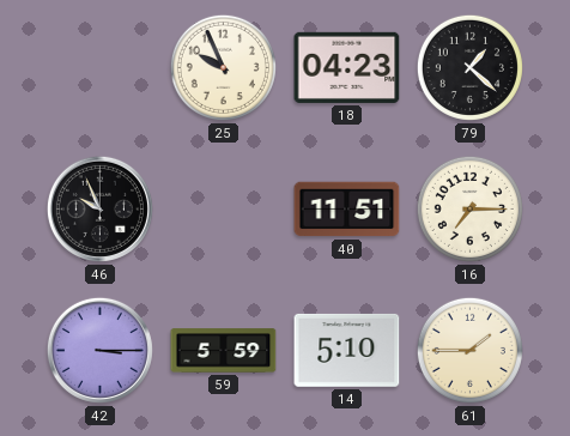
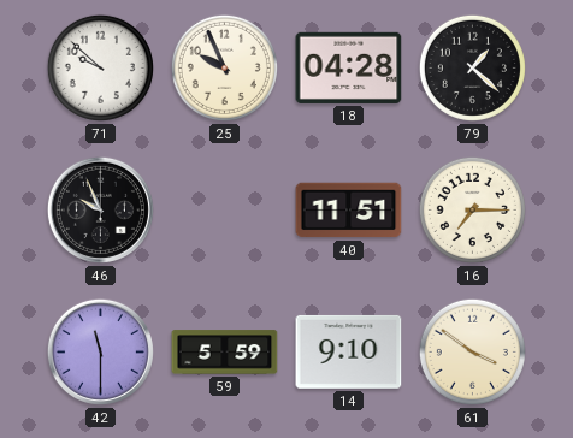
71: none -> 9:52
18: 04:23 -> 04:28
42: 3:15 -> 11:30
14: 5:10 -> 9:10
61: 1:45 -> 3:51
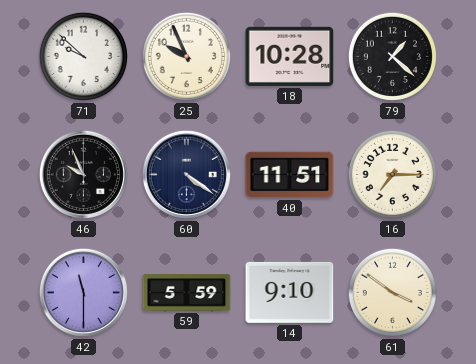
18: 04:28 -> 10:28
60: none -> 4:21
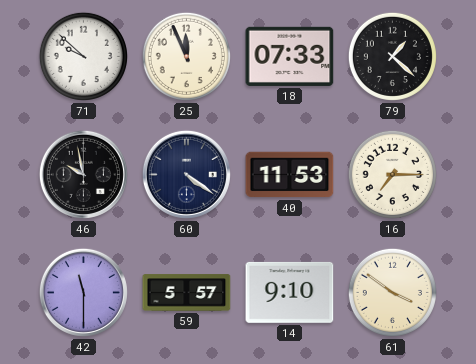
25: 9:56 -> 11:56
18: 10:28 -> 07:33
46: 9:56 -> 9:58
40: 11:51 -> 11:53
59: 5:59 -> 5:57
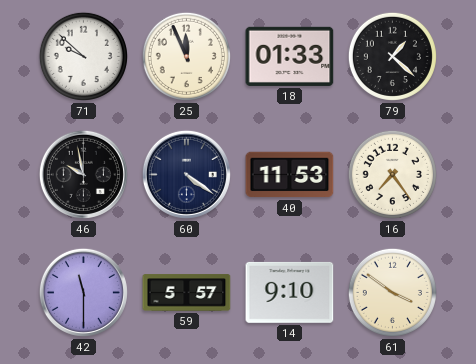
18: 07:33 -> 01:33
16: 7:15 -> 7:24
